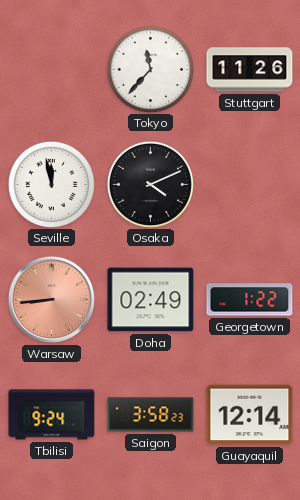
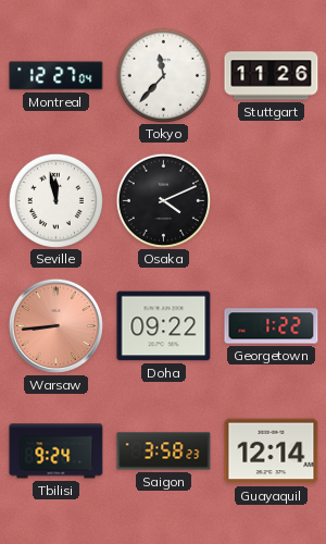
Montreal: none -> 12:27
Doha: 02:49 -> 09:22
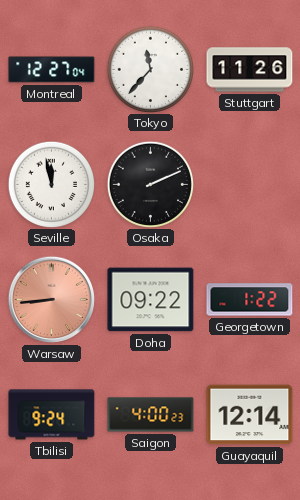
Osaka: 4:11 -> 2:11
Saigon: 3:58 -> 4:00
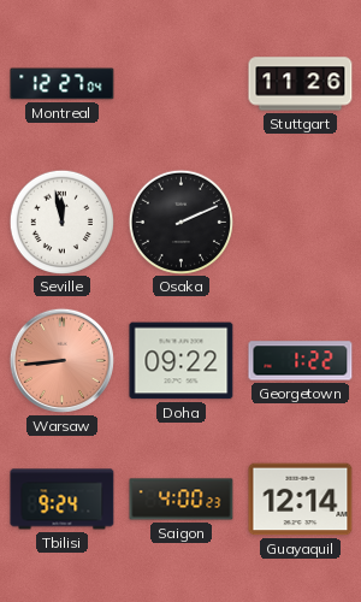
Tokyo: 11:37 -> none
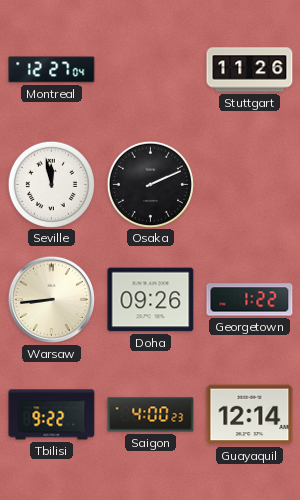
Warsaw dial: salmon -> cream
Doha: 09:22 -> 09:26
Tbilisi: 9:24 -> 9:22
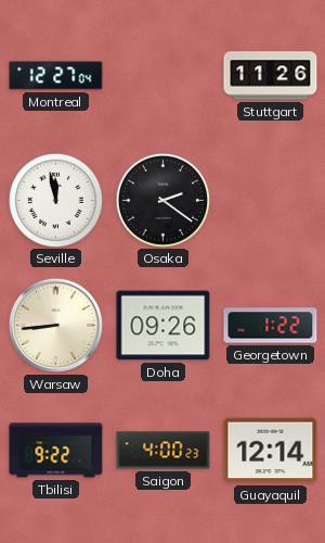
Osaka: 2:11 -> 2:21
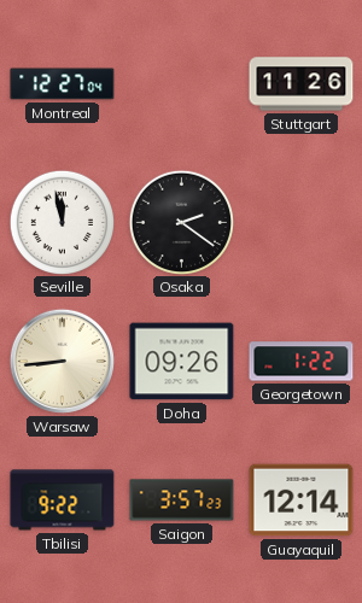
Saigon: 4:00 -> 3:57
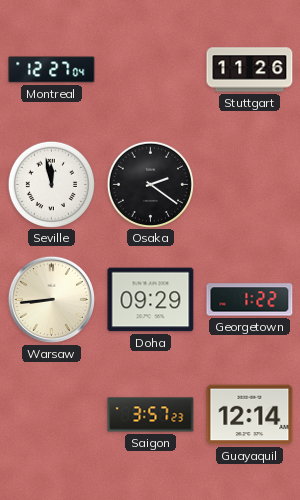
Doha: 09:26 -> 09:29
Tbilisi: 9:22 -> none
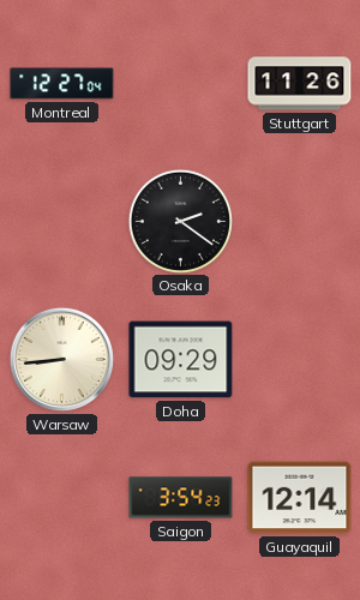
Seville: 11:58 -> none
Georgetown: 1:22 -> none
Saigon: 3:57 -> 3:54
